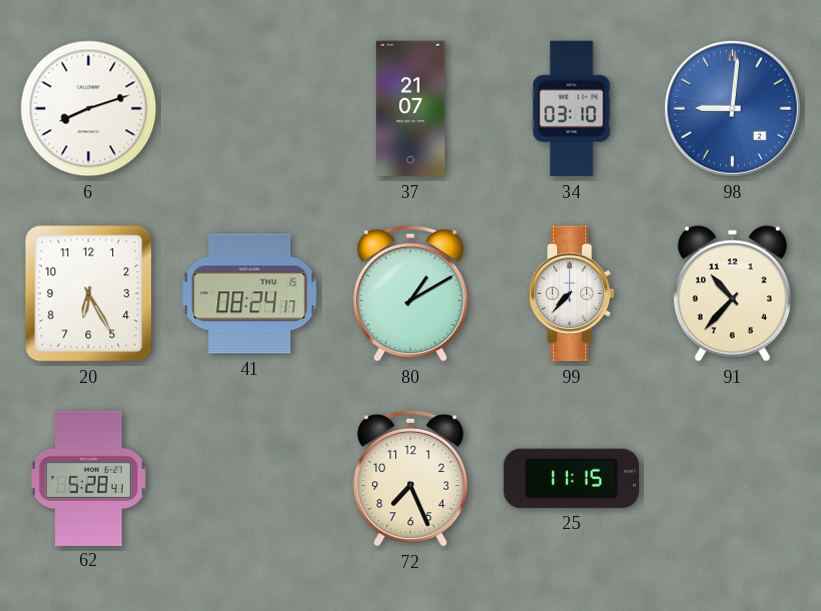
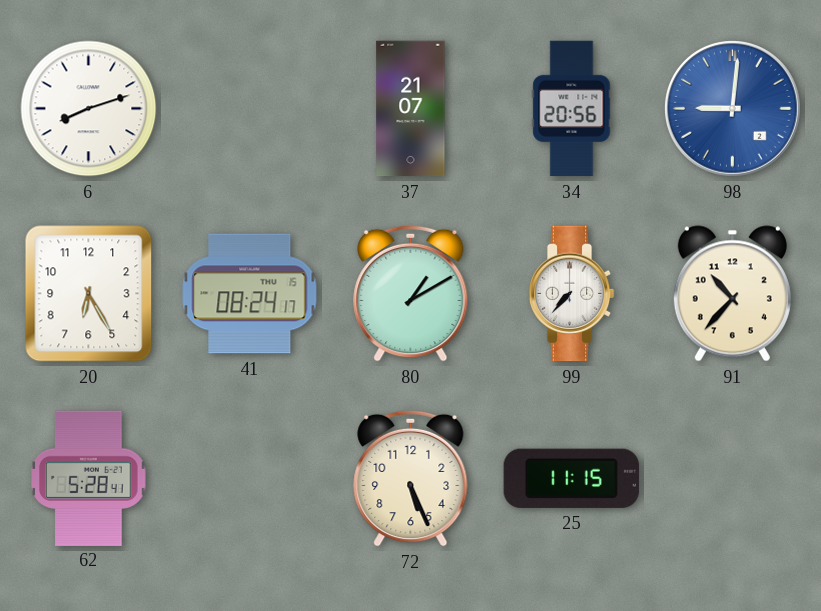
34: 03:10 -> 20:56
72: 7:26 -> 5:26
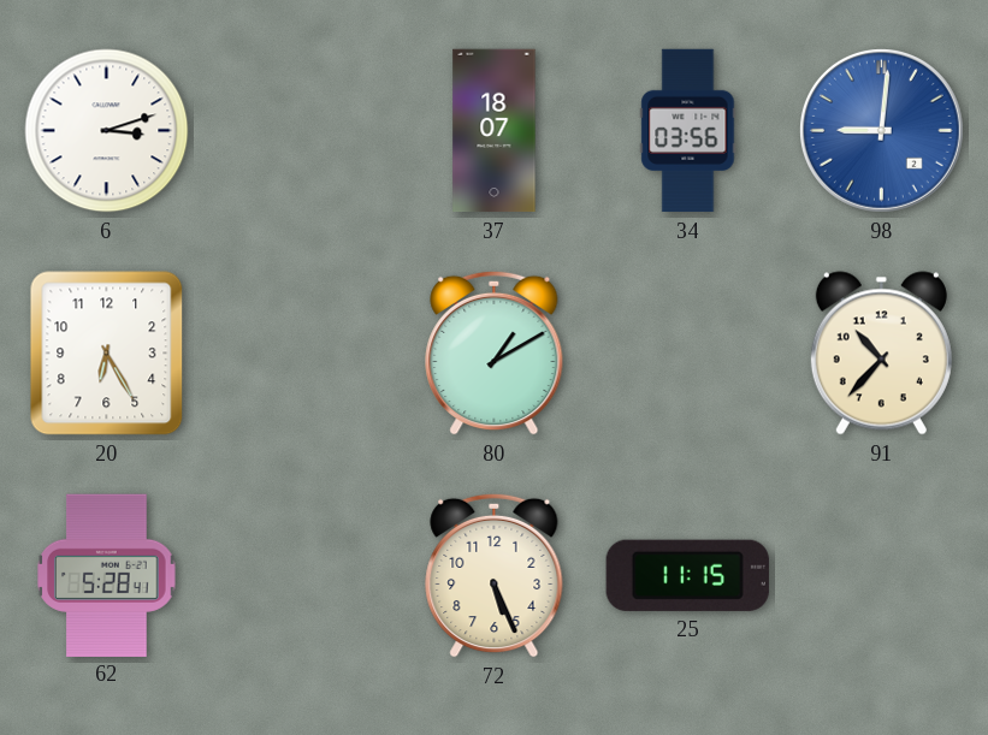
6: 8:12 -> 3:12
37: 21:07 -> 18:07
34: 20:56 -> 03:56
41: 08:24 -> none
99: 7:37 -> none
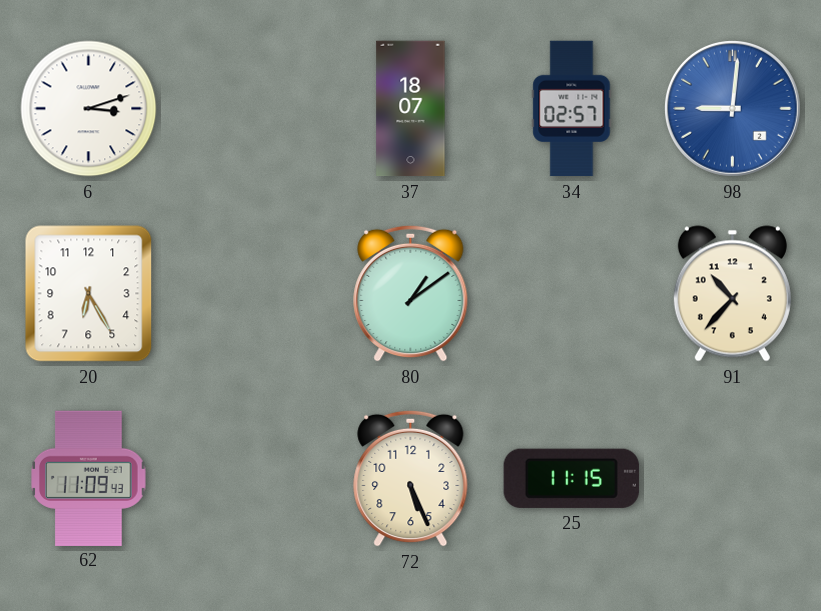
34: 03:56 -> 02:57
80: 1:10 -> 1:09
62: 5:28 -> 11:09
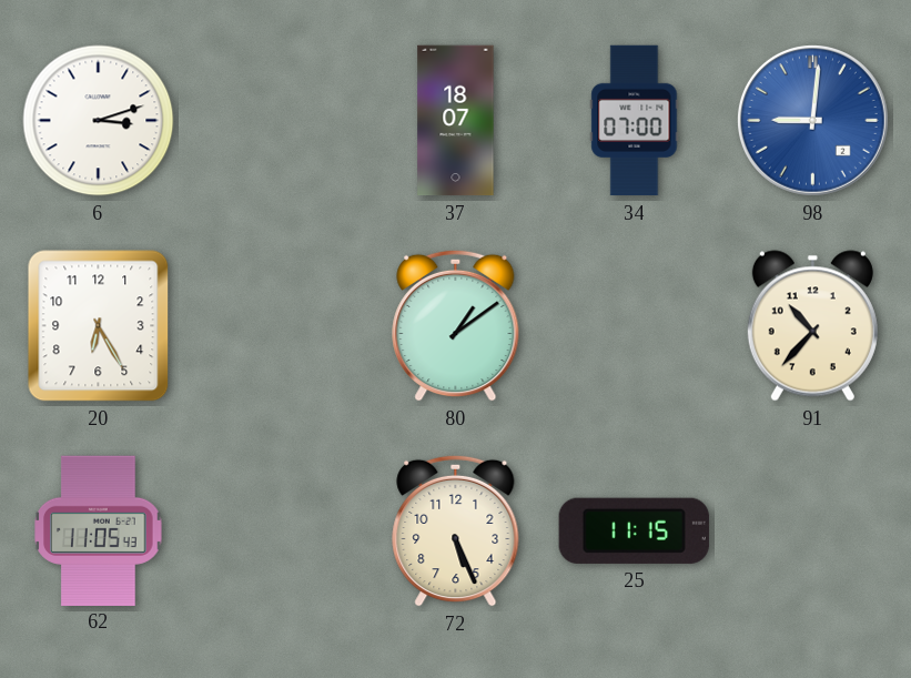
34: 02:57 -> 07:00
62: 11:09 -> 11:05
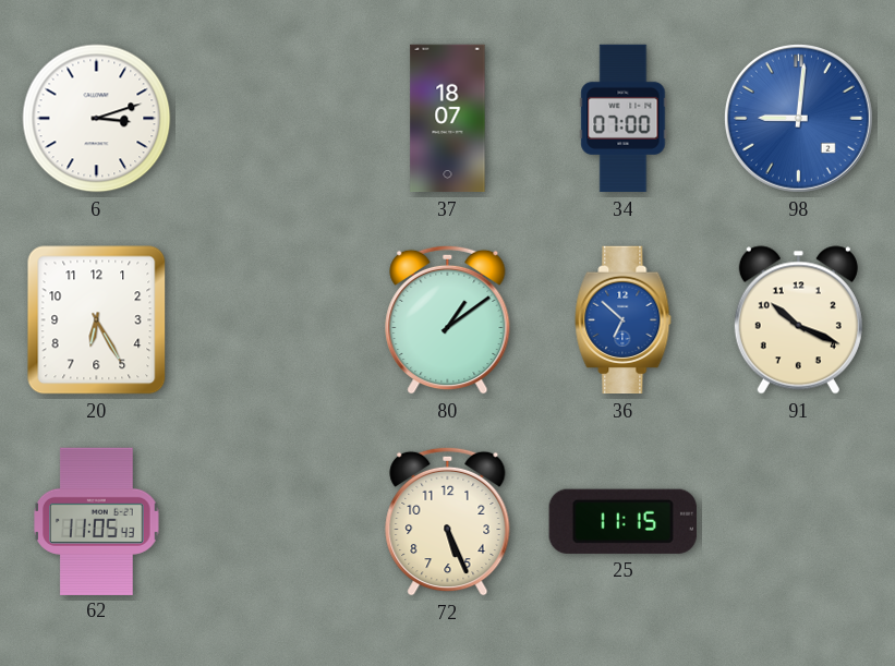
36: none -> 6:52
91: 10:37 -> 10:19
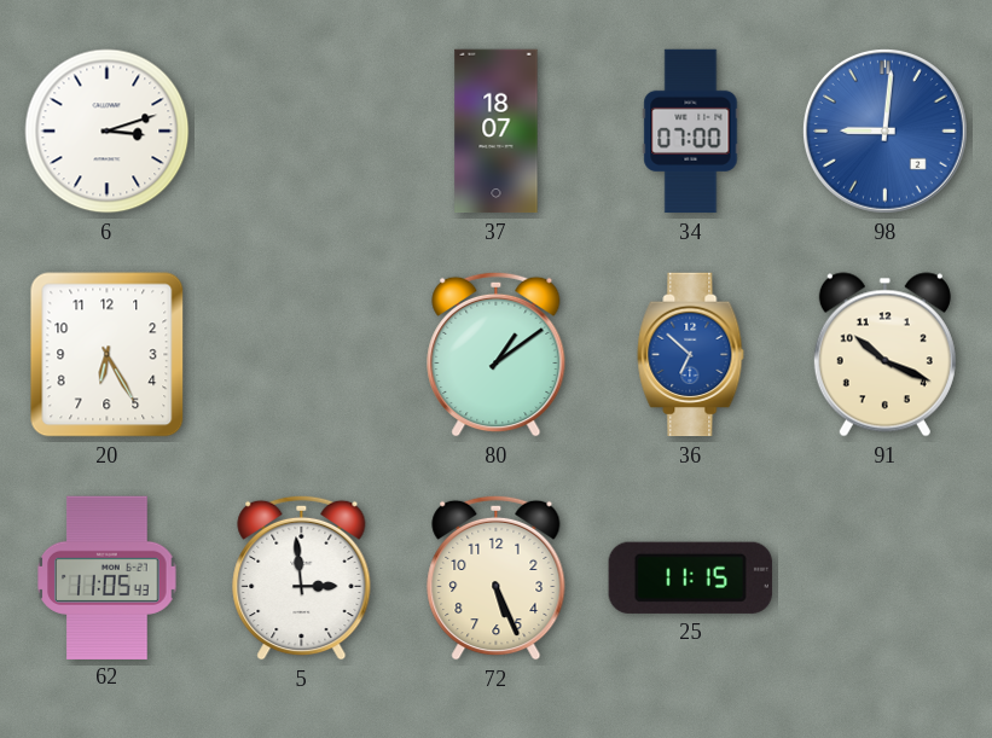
5: none -> 2:59
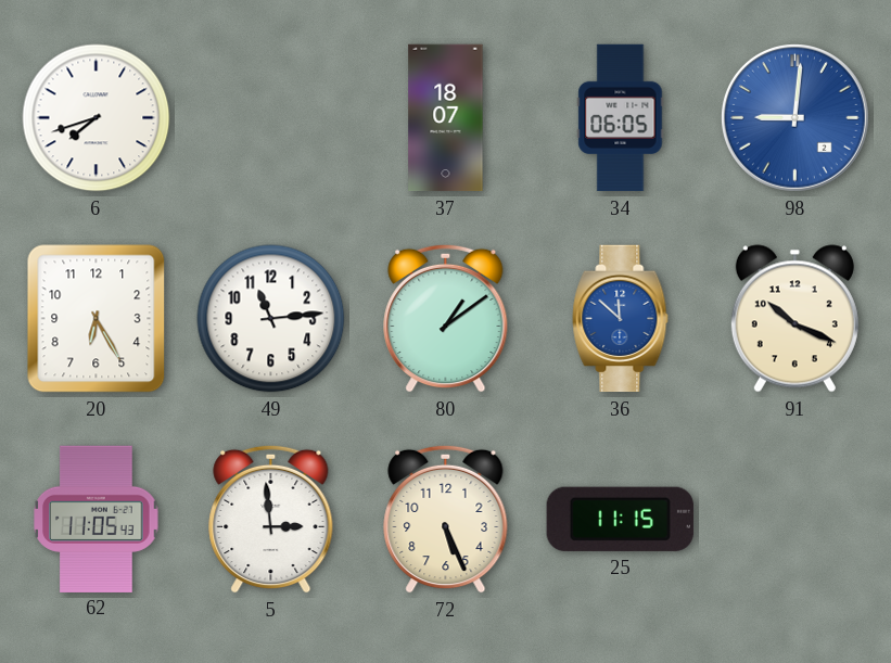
6: 3:12 -> 7:42
34: 07:00 -> 06:05
49: none -> 11:14
36: 6:52 -> 11:52
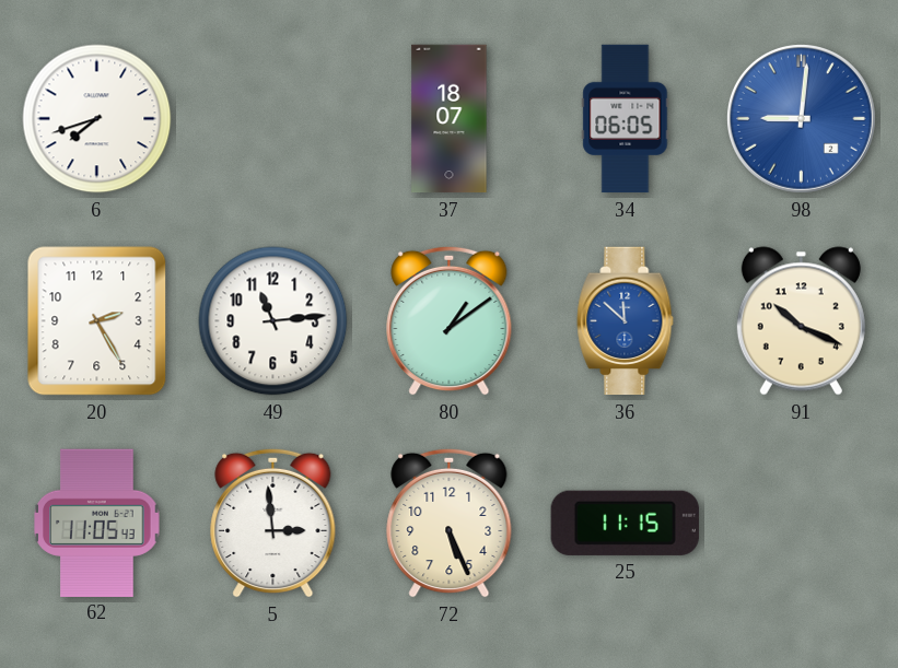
20: 6:25 -> 2:25
